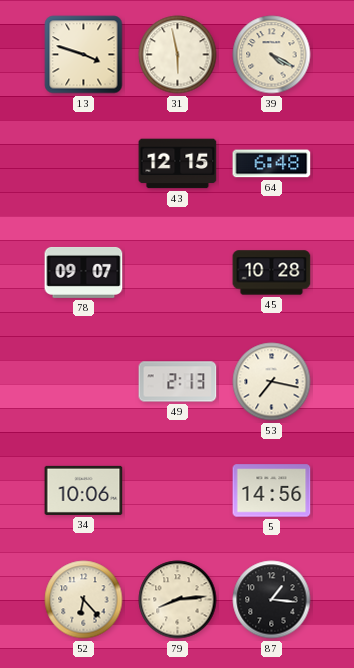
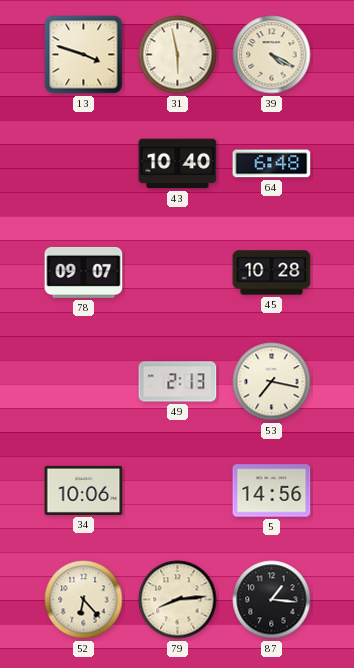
43: 12:15 -> 10:40
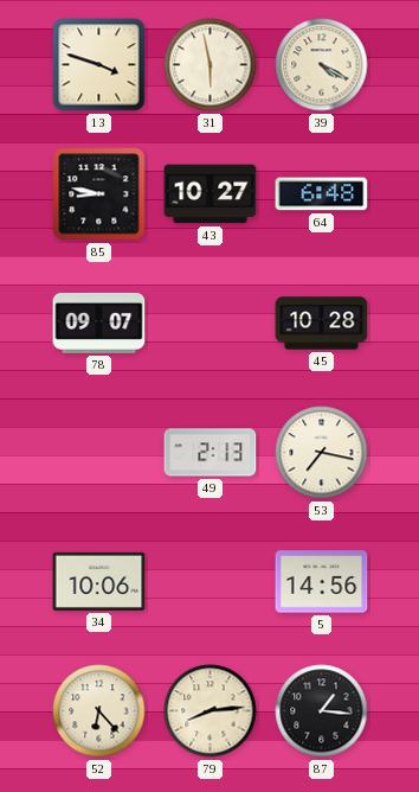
85: none -> 8:47
43: 10:40 -> 10:27
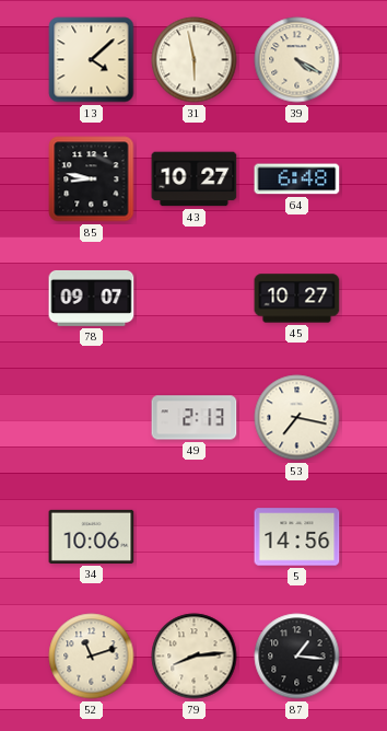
13: 3:48 -> 4:08
45: 10:28 -> 10:27
52: 6:23 -> 11:12
